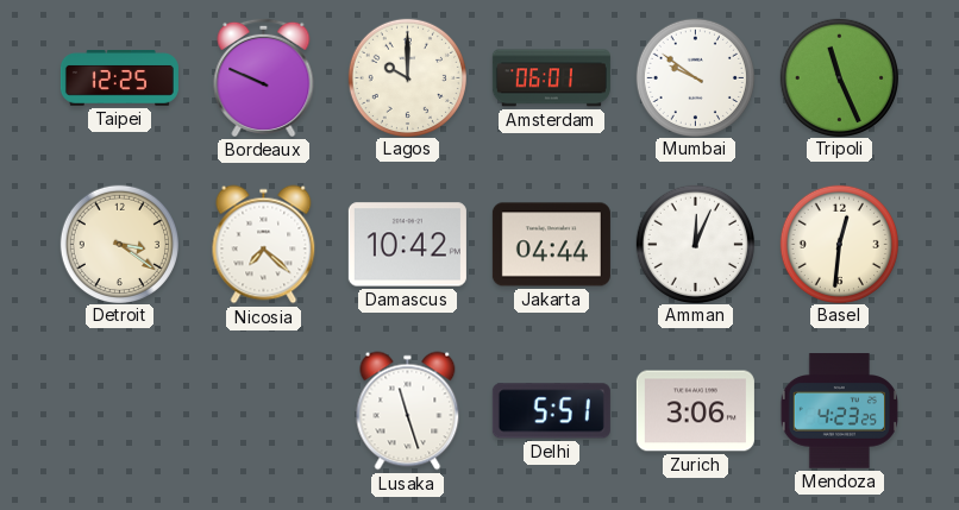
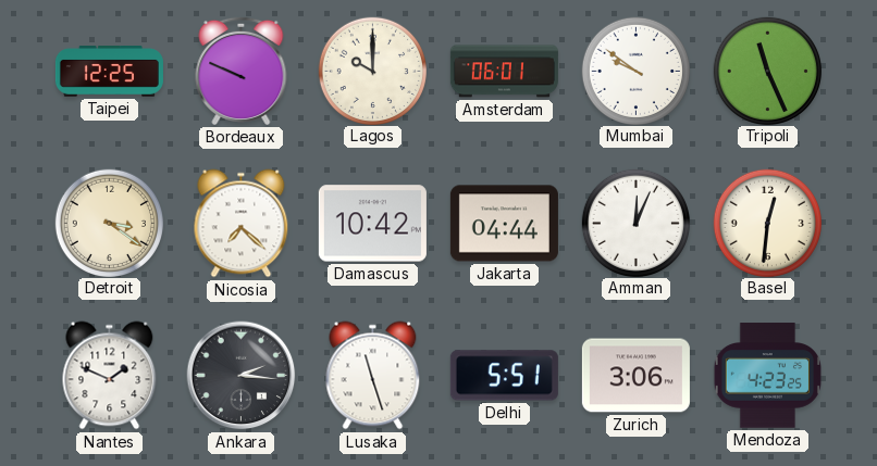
Nantes: none -> 1:49
Ankara: none -> 2:16
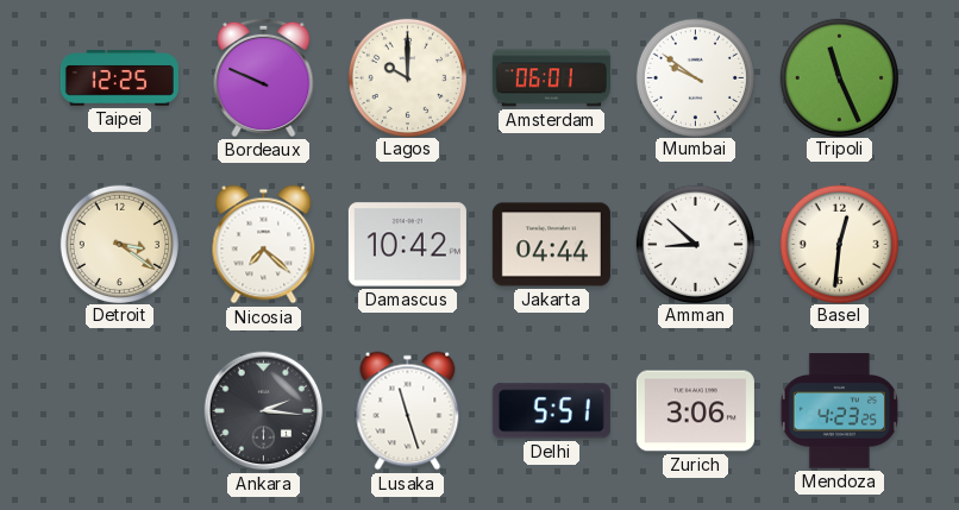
Amman: 12:04 -> 8:52
Nantes: 1:49 -> none
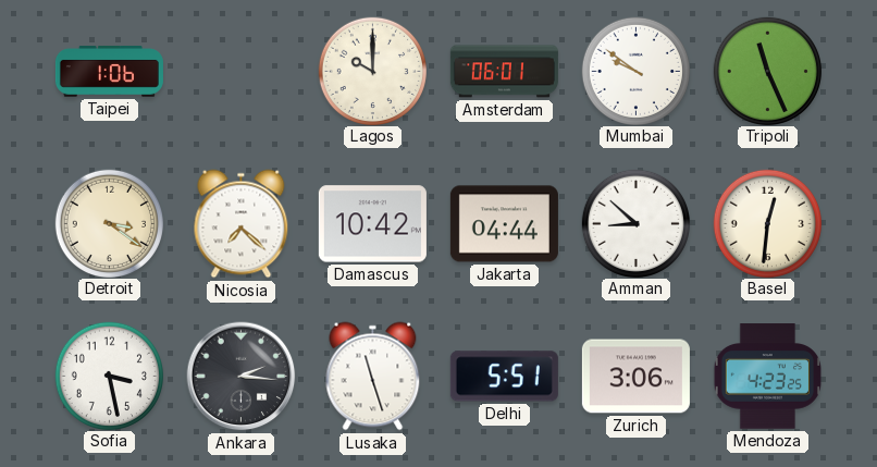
Taipei: 12:25 -> 1:06
Bordeaux: 9:49 -> none
Sofia: none -> 3:28
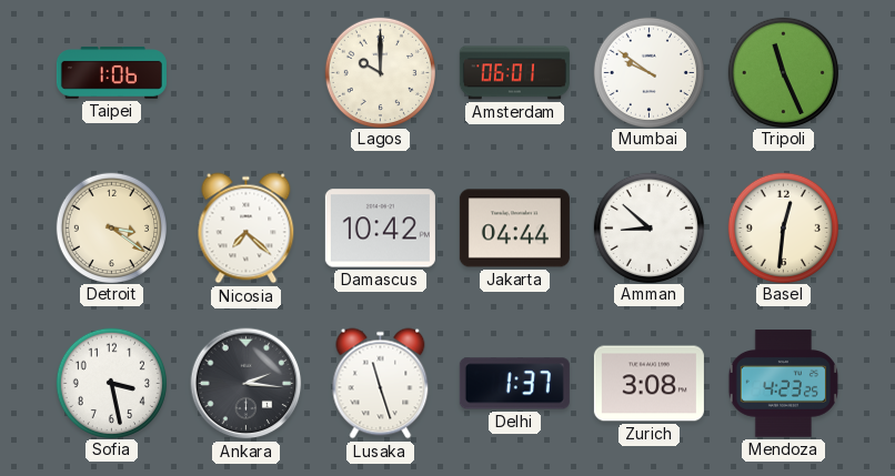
Delhi: 5:51 -> 1:37
Zurich: 3:06 -> 3:08
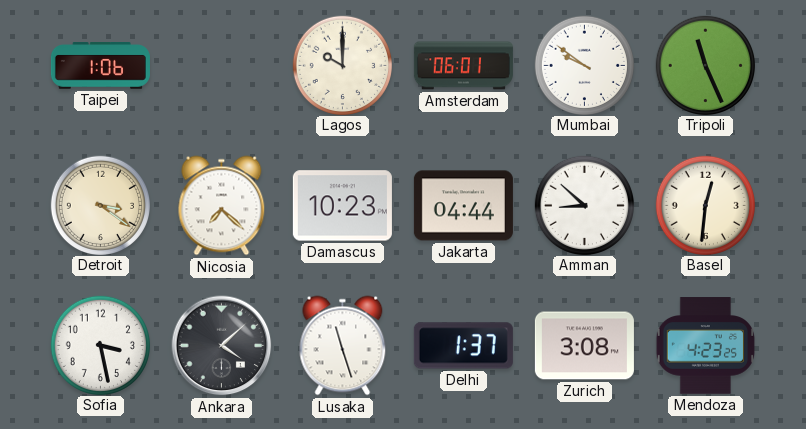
Damascus: 10:42 -> 10:23
Ankara: 2:16 -> 4:08
